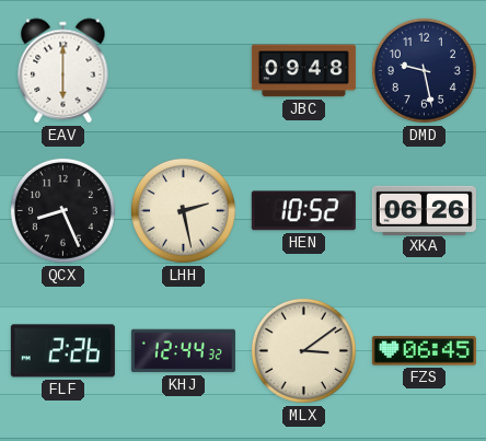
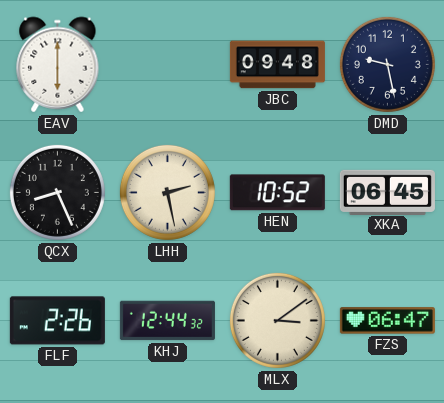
XKA: 06:26 -> 06:45
FZS: 06:45 -> 06:47
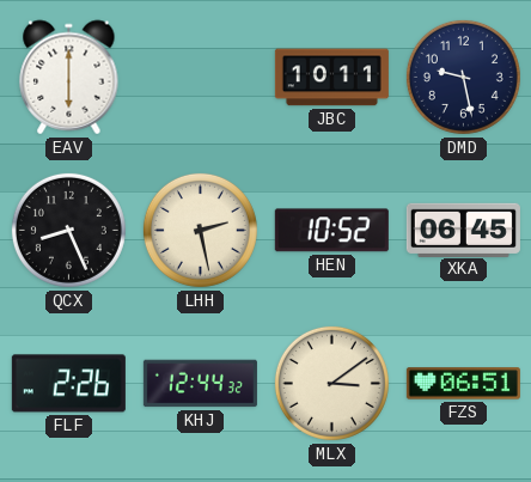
JBC: 09:48 -> 10:11
FZS: 06:47 -> 06:51
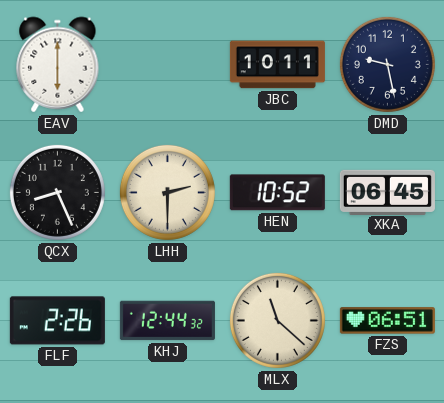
LHH: 2:28 -> 2:30
MLX: 3:09 -> 11:22
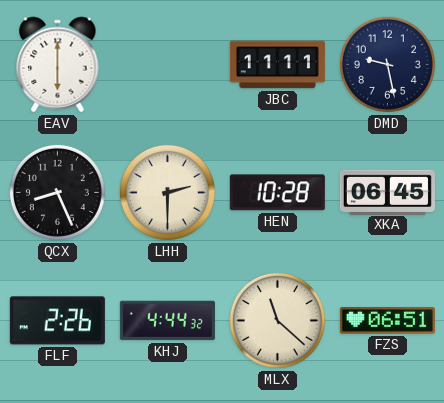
JBC: 10:11 -> 11:11
HEN: 10:52 -> 10:28
KHJ: 12:44 -> 4:44
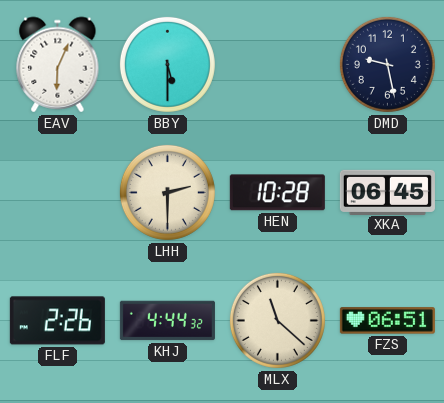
EAV: 6:00 -> 6:04
BBY: none -> 5:30
JBC: 11:11 -> none
QCX: 8:26 -> none
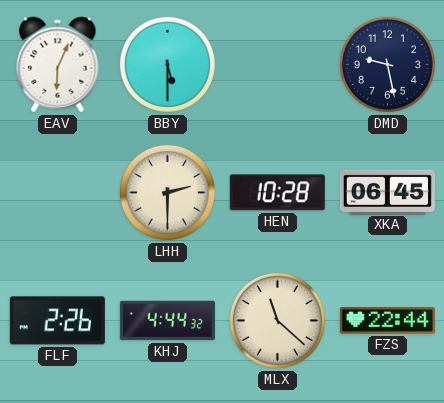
FZS: 06:51 -> 22:44
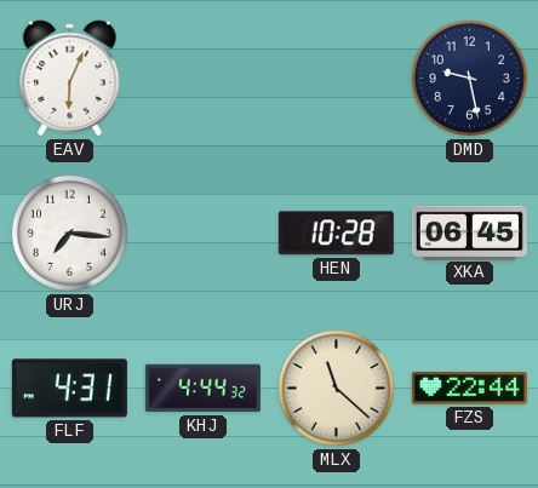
BBY: 5:30 -> none
URJ: none -> 7:16
LHH: 2:30 -> none
FLF: 2:26 -> 4:31
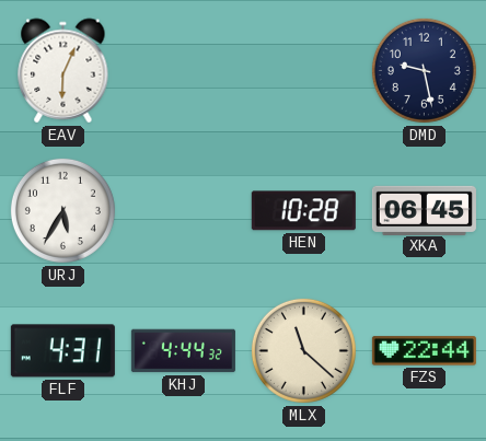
URJ: 7:16 -> 5:35
